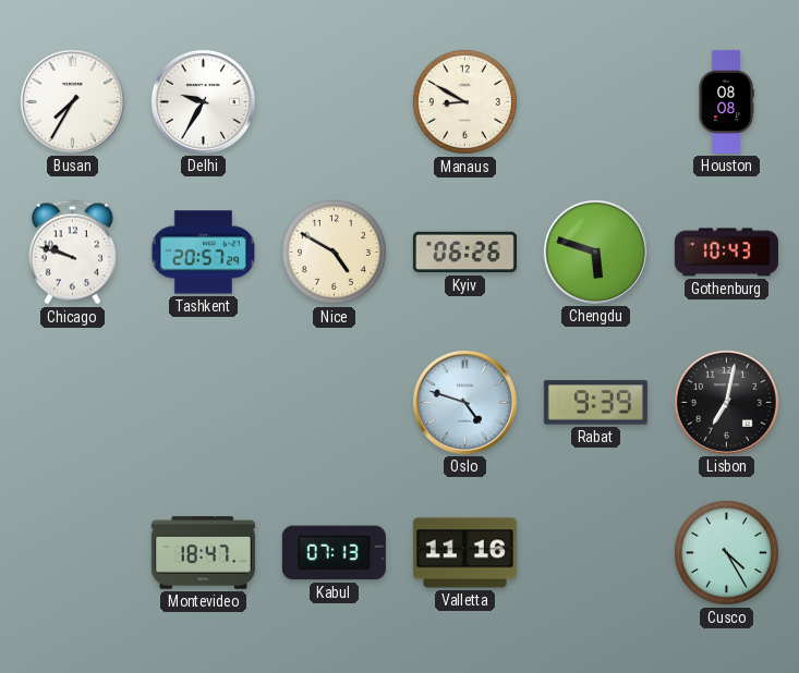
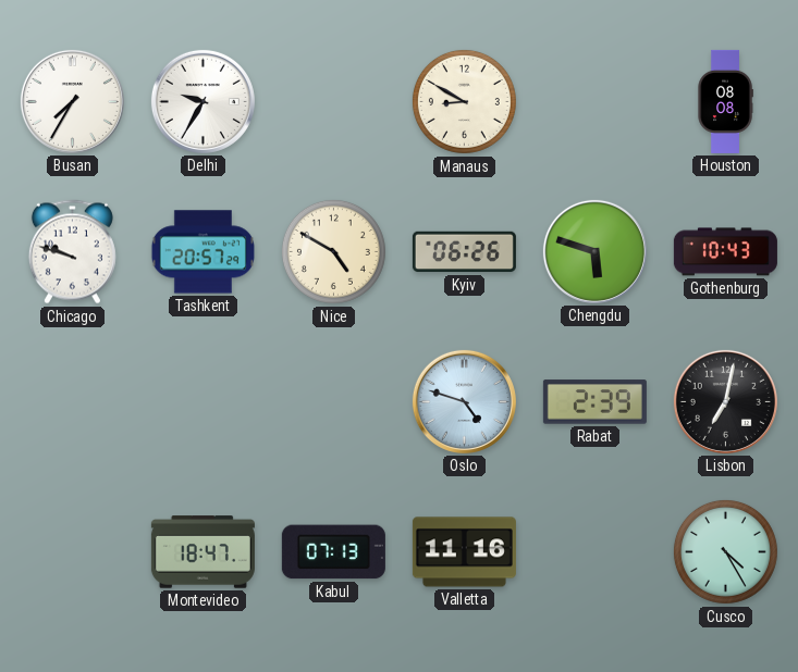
Rabat: 9:39 -> 2:39
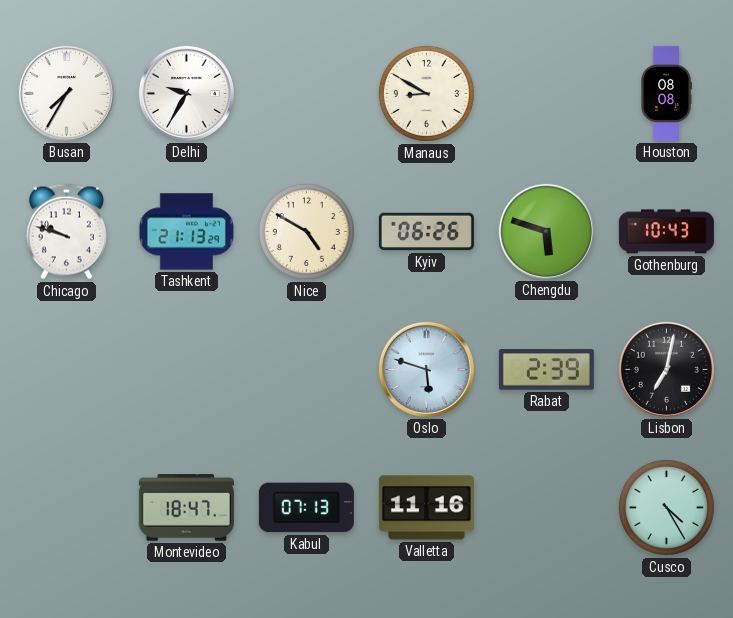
Tashkent: 20:57 -> 21:13
Oslo: 4:48 -> 5:48
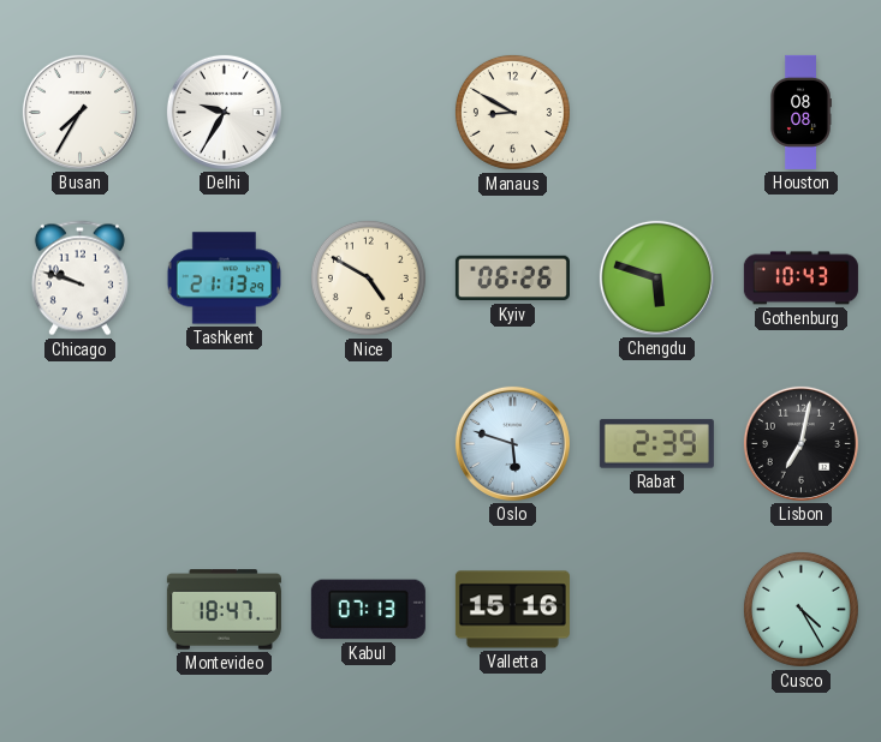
Valletta: 11:16 -> 15:16
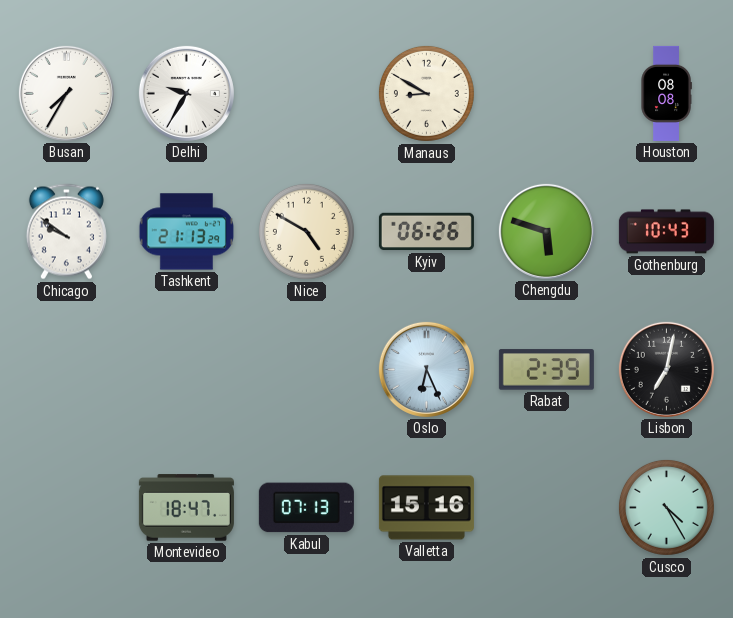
Chicago: 9:48 -> 9:51
Oslo: 5:48 -> 6:26
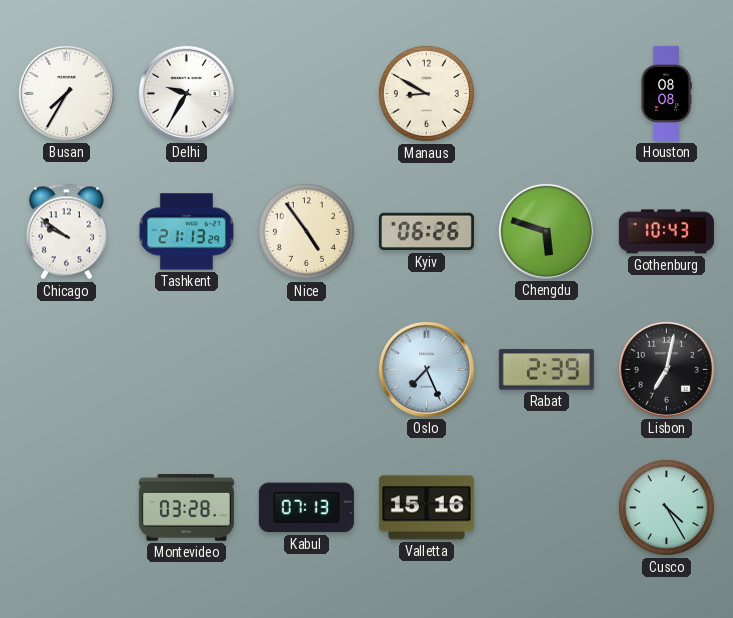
Nice: 4:50 -> 4:54
Oslo: 6:26 -> 7:26
Montevideo: 18:47 -> 03:28
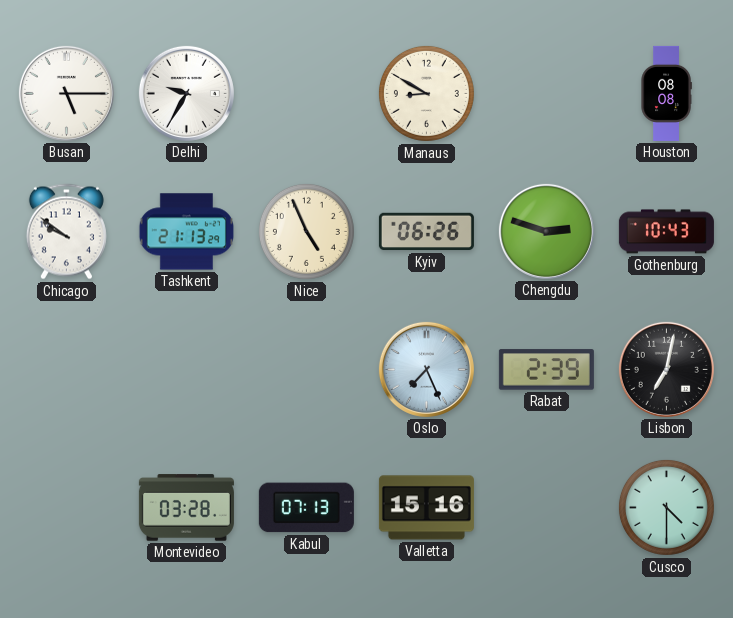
Busan: 7:35 -> 5:15
Nice: 4:54 -> 4:56
Chengdu: 5:48 -> 2:48
Cusco: 4:25 -> 4:30
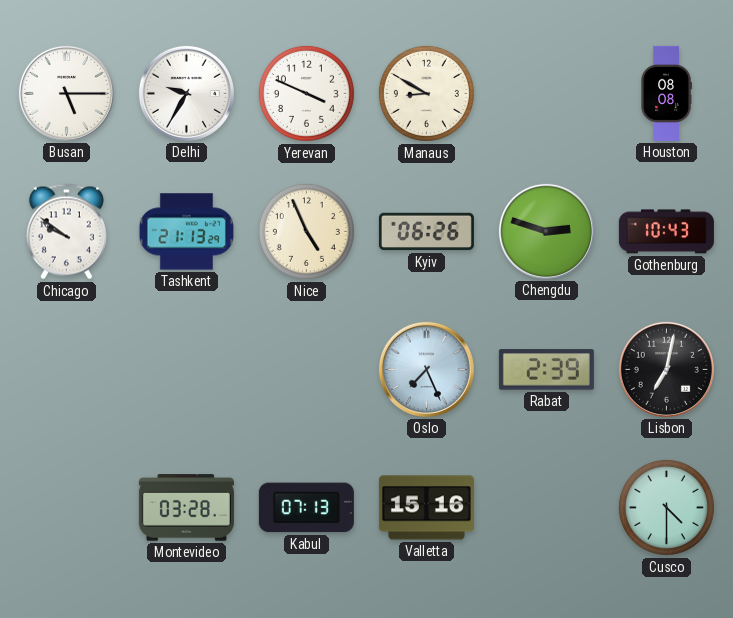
Yerevan: none -> 3:49
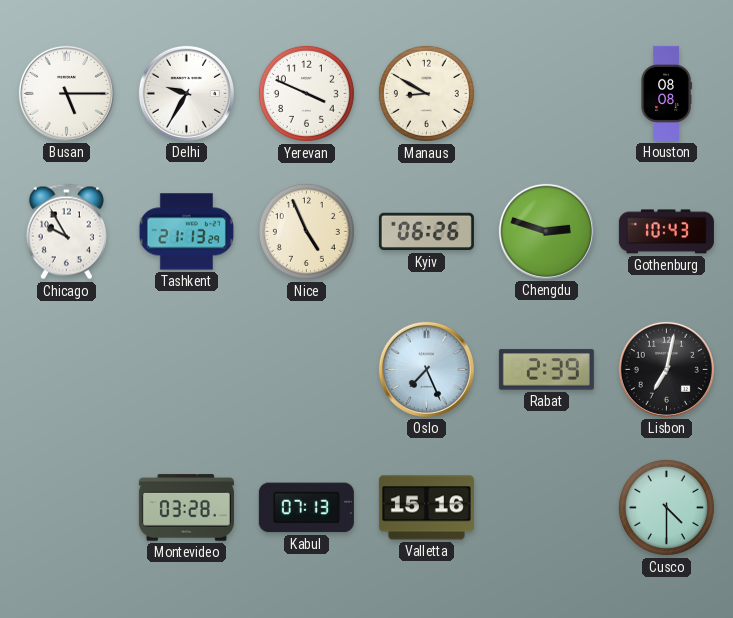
Chicago: 9:51 -> 9:55
